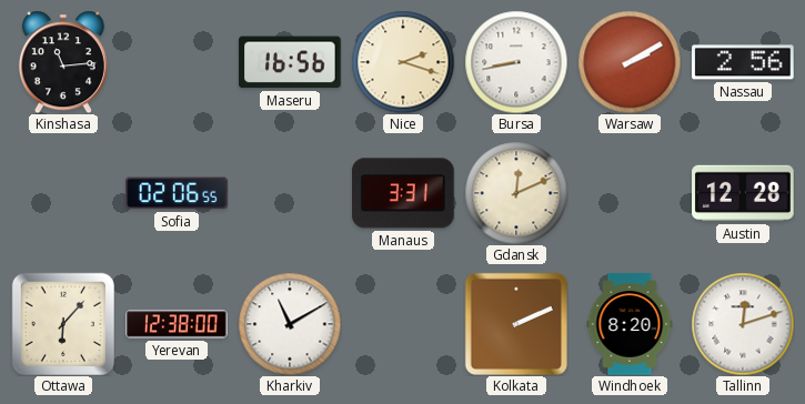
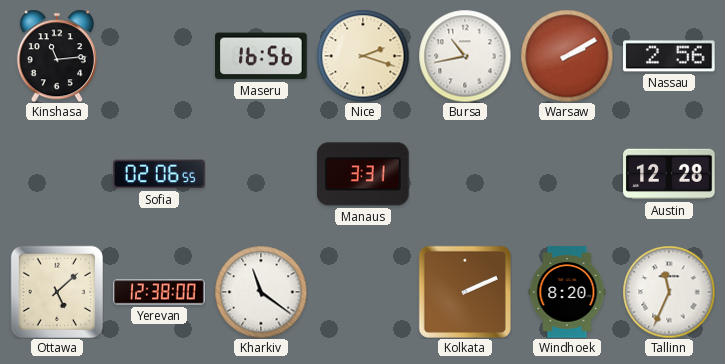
Bursa: 8:43 -> 10:43
Gdansk: 12:11 -> none
Ottawa: 6:07 -> 5:08
Kharkiv: 11:10 -> 11:21
Tallinn: 12:12 -> 11:34
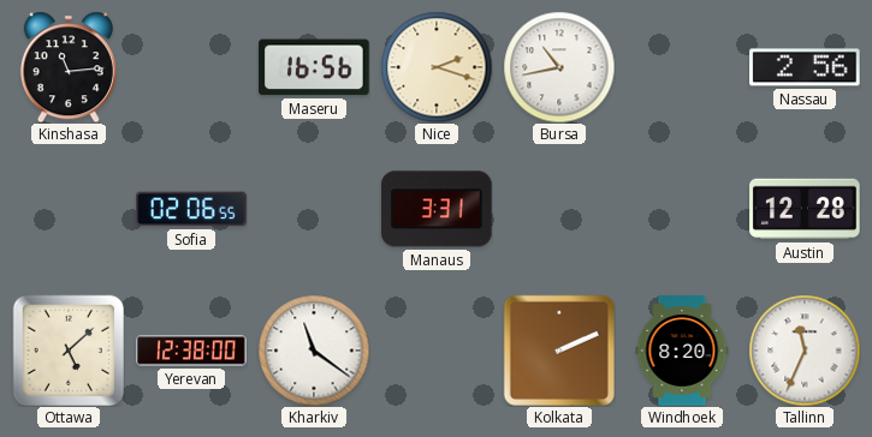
Warsaw: 2:10 -> none
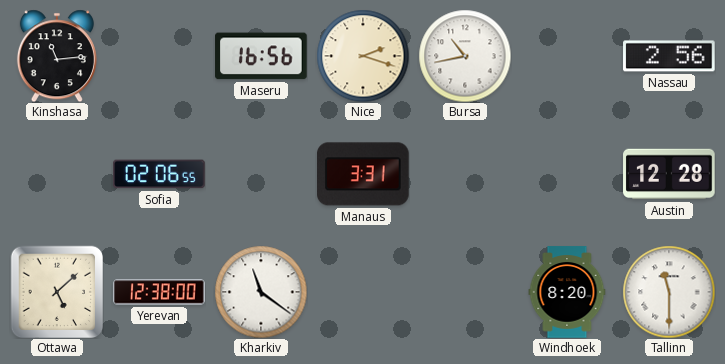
Kolkata: 2:11 -> none
Tallinn: 11:34 -> 11:30
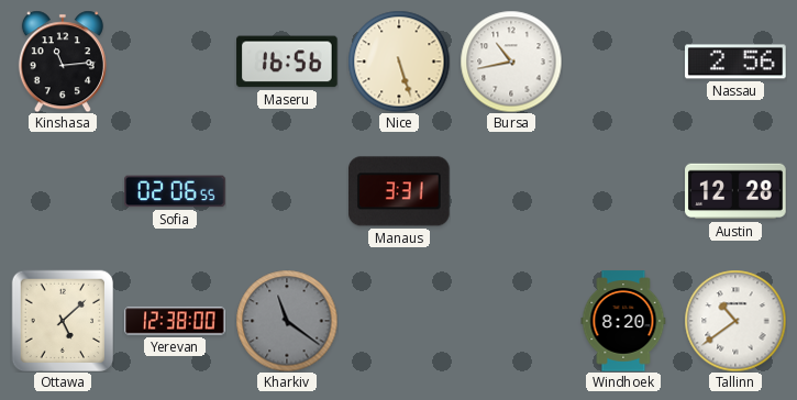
Nice: 2:18 -> 5:27
Kharkiv dial: white -> grey
Tallinn: 11:30 -> 10:39
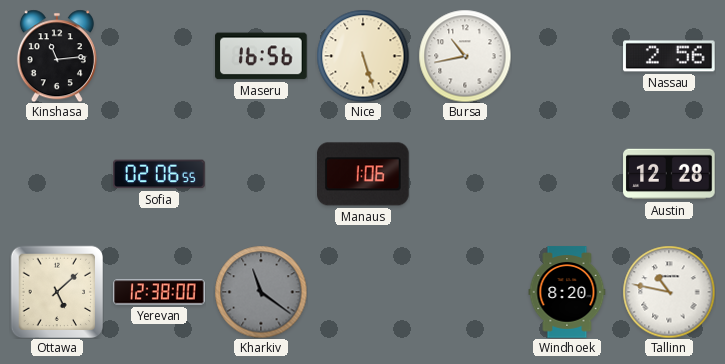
Manaus: 3:31 -> 1:06
Tallinn: 10:39 -> 10:47
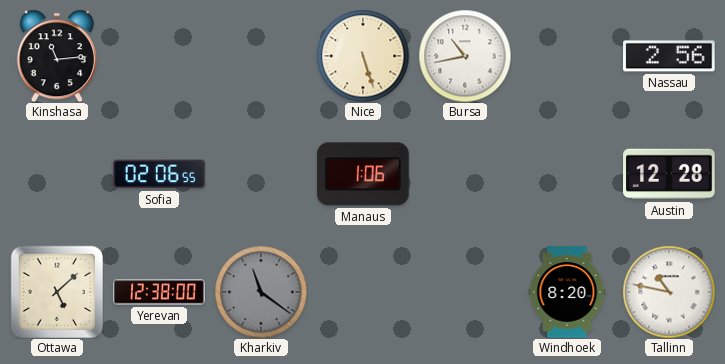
Maseru: 16:56 -> none
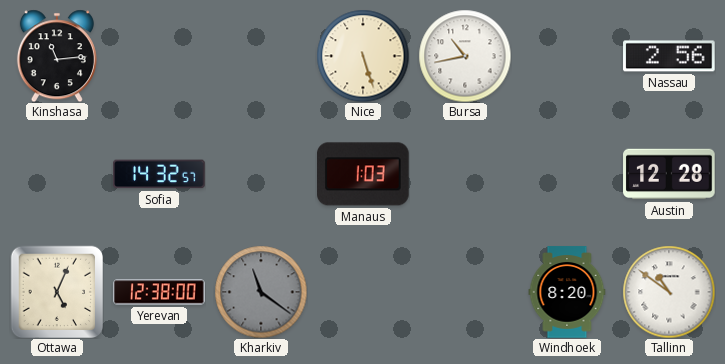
Sofia: 02:06 -> 14:32
Manaus: 1:06 -> 1:03
Ottawa: 5:08 -> 5:04
Tallinn: 10:47 -> 10:51
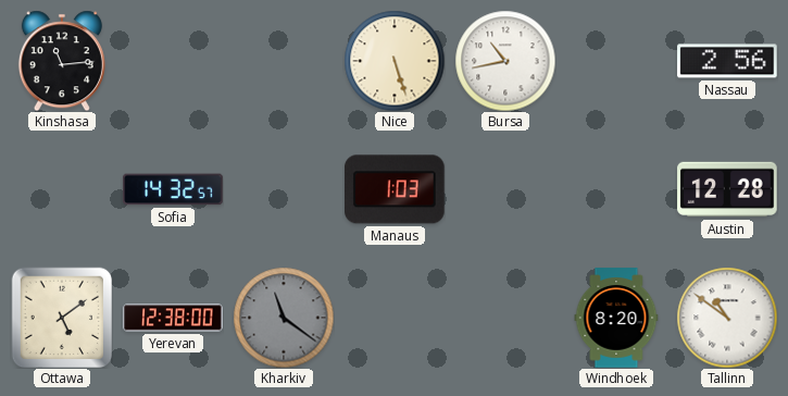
Ottawa: 5:04 -> 5:09
